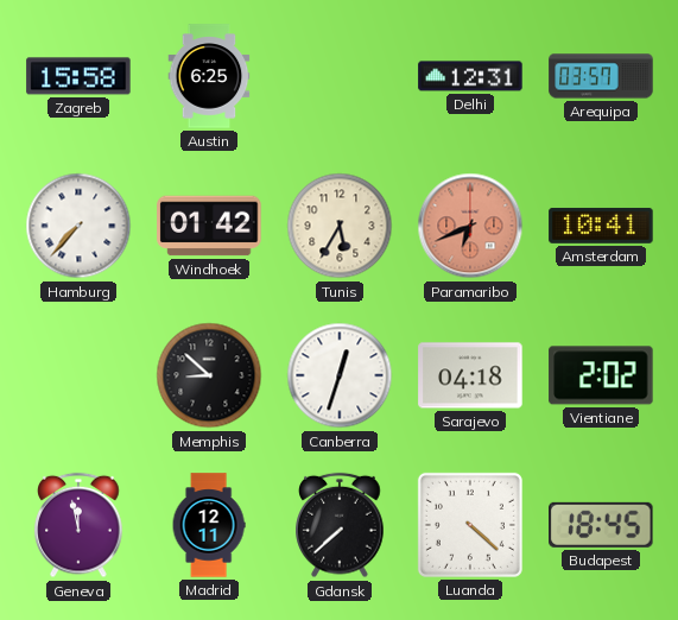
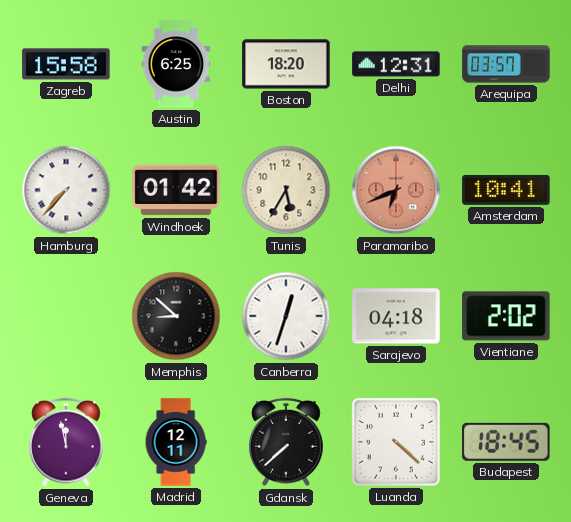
Boston: none -> 18:20
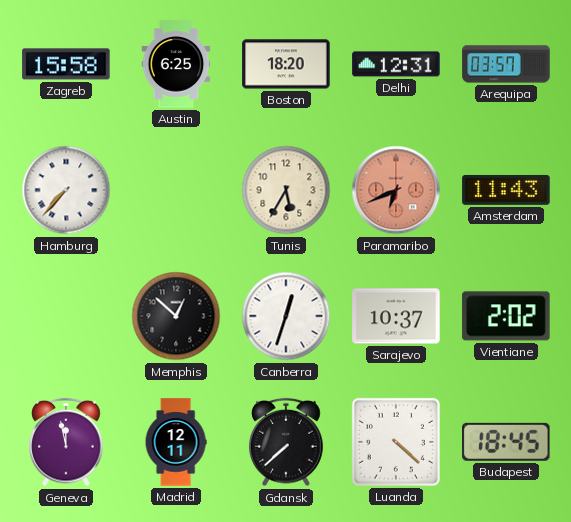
Windhoek: 01:42 -> none
Amsterdam: 10:41 -> 11:43
Memphis: 8:52 -> 12:52
Sarajevo: 04:18 -> 10:37
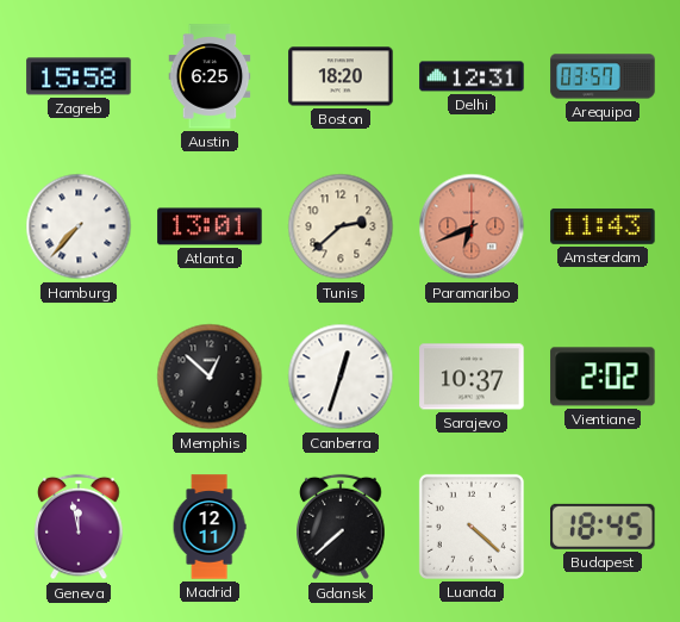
Atlanta: none -> 13:01
Tunis: 5:35 -> 2:38
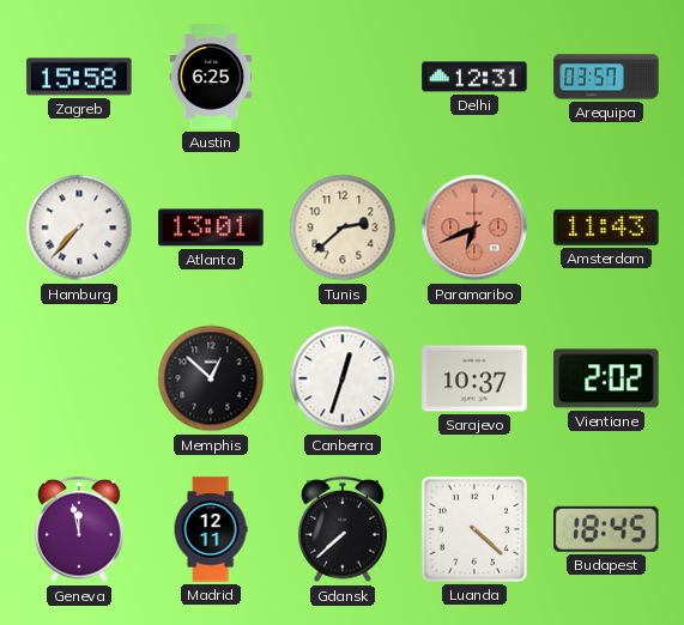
Boston: 18:20 -> none
